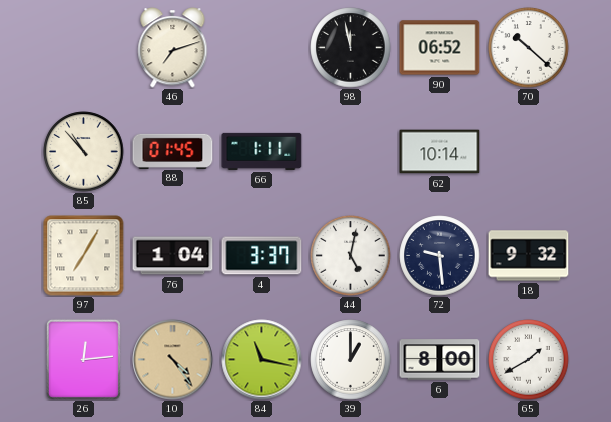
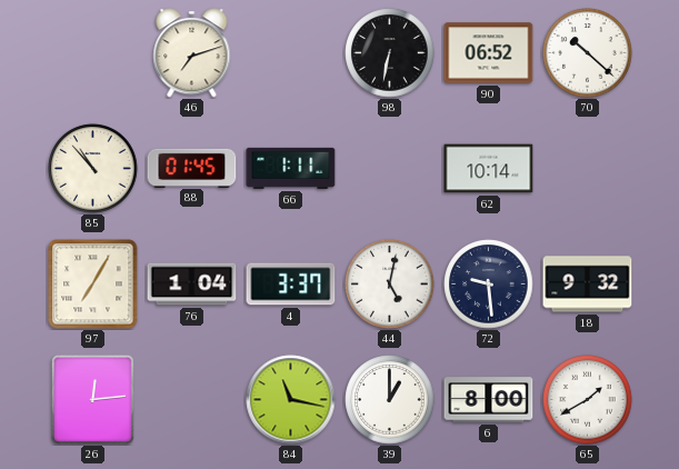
98: 11:58 -> 6:32
10: 4:24 -> none
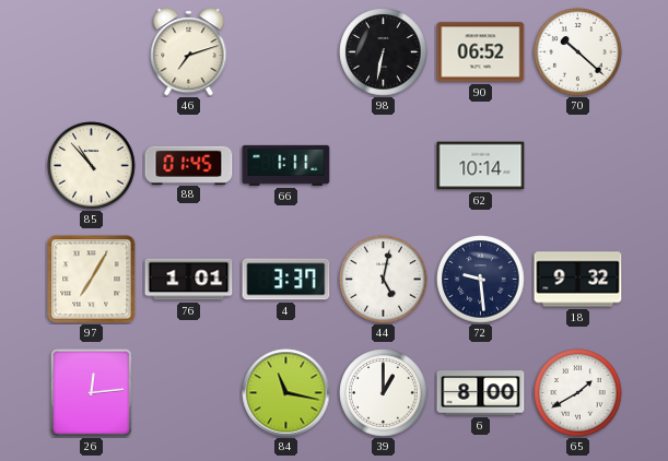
76: 1:04 -> 1:01
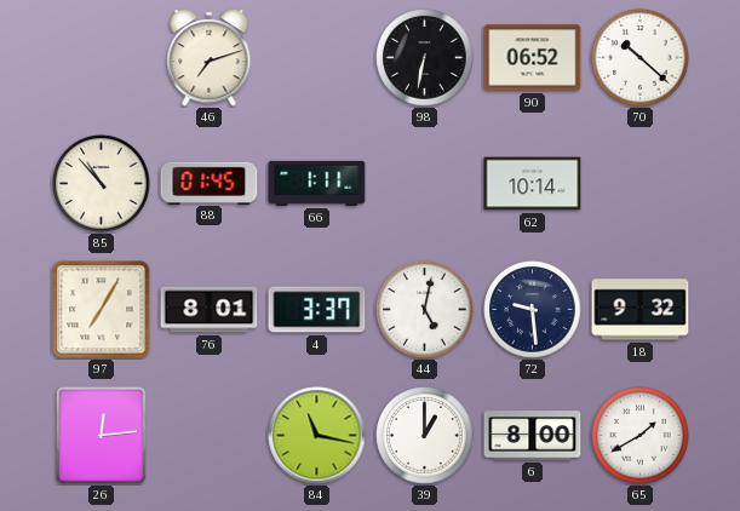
76: 1:01 -> 8:01
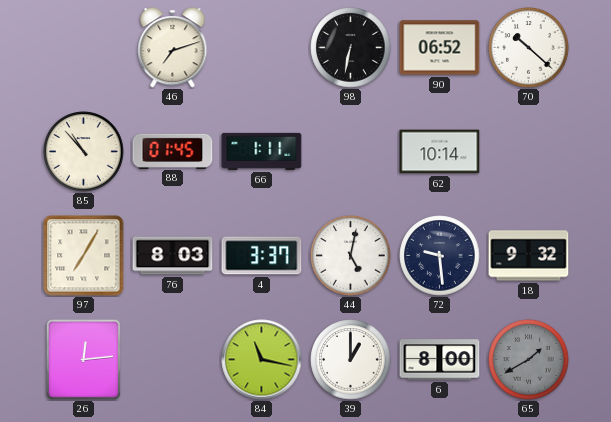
76: 8:01 -> 8:03
65 dial: white -> grey
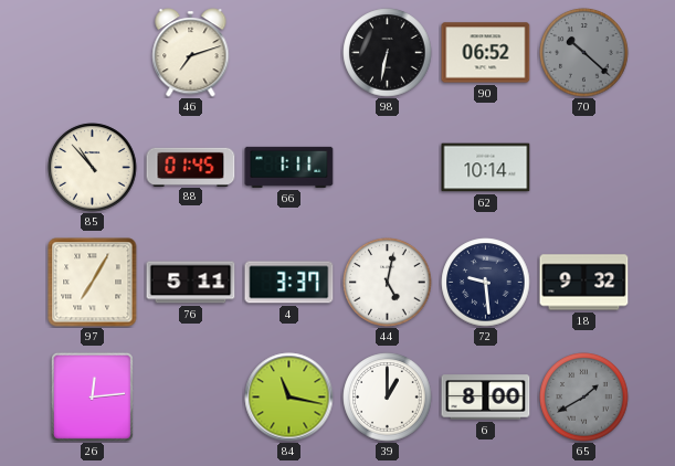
70 dial: white -> grey
76: 8:03 -> 5:11
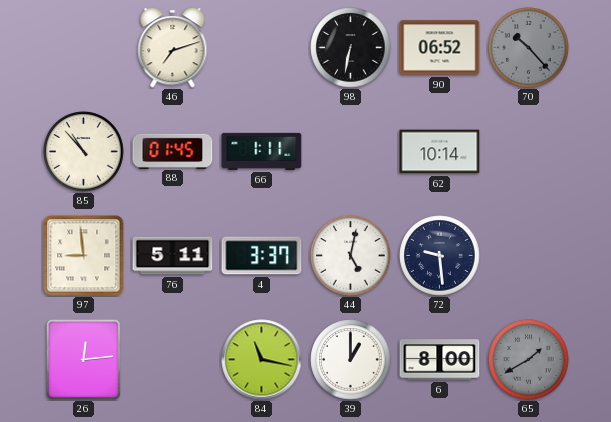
70: 10:22 -> 10:23
97: 7:05 -> 8:59
18: 9:32 -> none
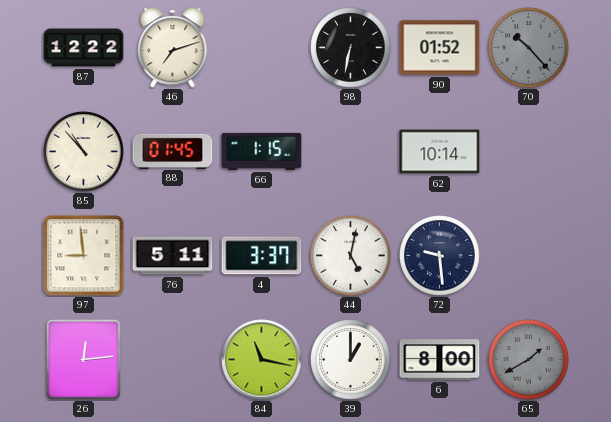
87: none -> 12:22
90: 06:52 -> 01:52
66: 1:11 -> 1:15
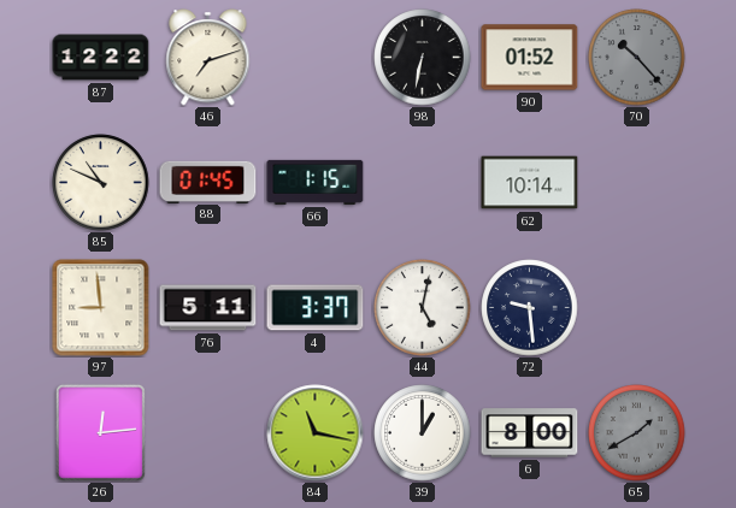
85: 10:53 -> 10:49
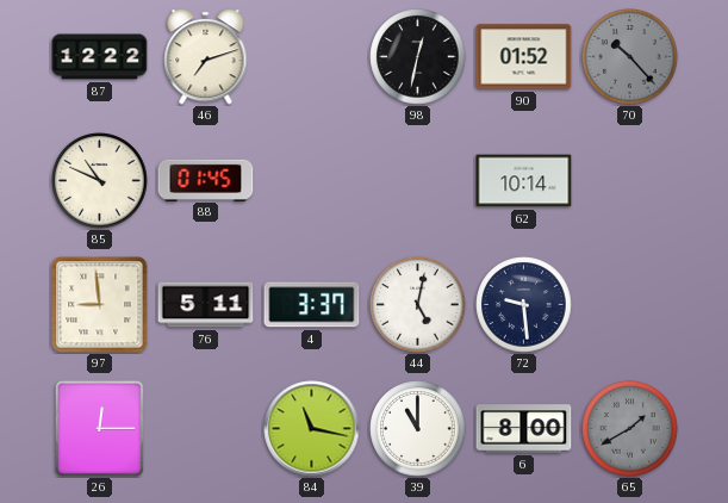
98: 6:32 -> 12:32
66: 1:15 -> none
26: 12:14 -> 12:15
39: 1:00 -> 11:00
